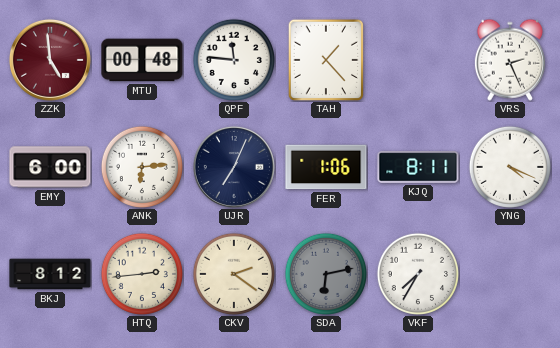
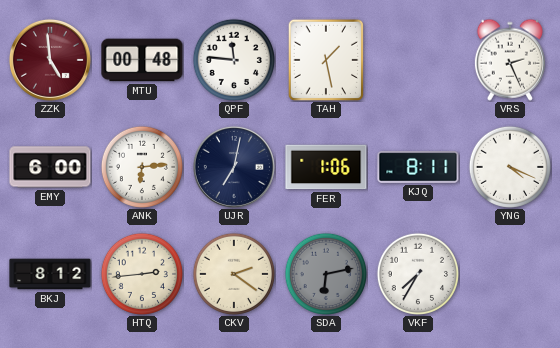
TAH: 1:23 -> 1:28
UJR: 7:04 -> 7:02
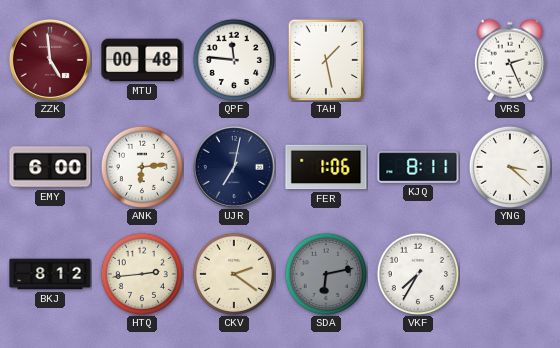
YNG: 4:19 -> 3:22
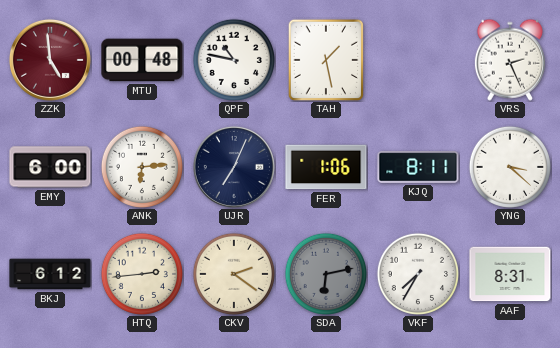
QPF: 11:46 -> 10:47
UJR: 7:02 -> 7:04
BKJ: 8:12 -> 6:12
AAF: none -> 8:31
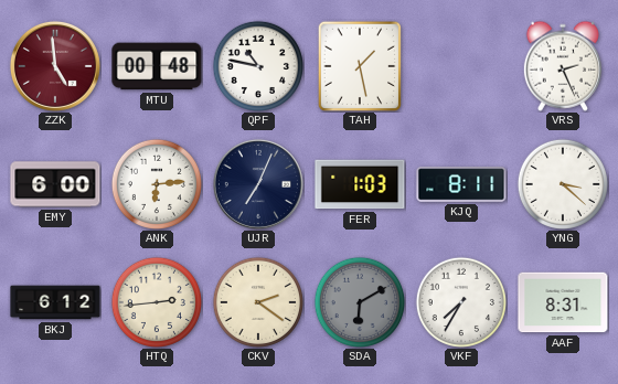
FER: 1:06 -> 1:03
SDA: 6:13 -> 6:10
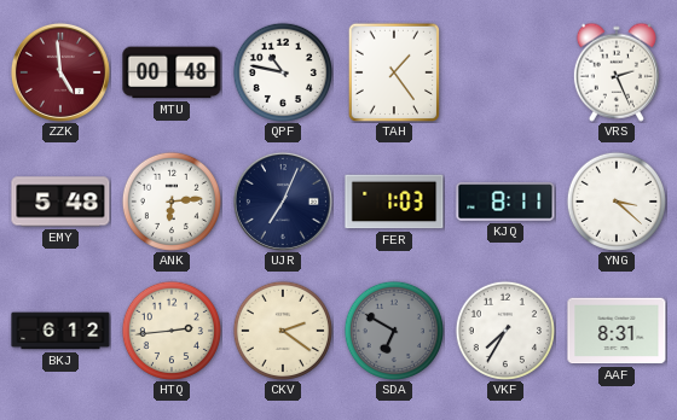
TAH: 1:28 -> 1:24
EMY: 6:00 -> 5:48
SDA: 6:10 -> 6:50
